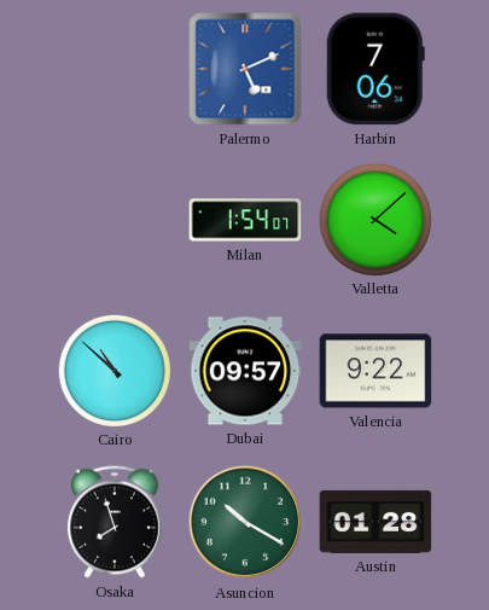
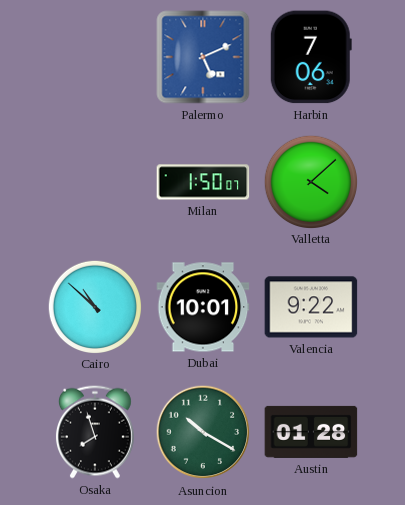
Milan: 1:54 -> 1:50
Dubai: 09:57 -> 10:01
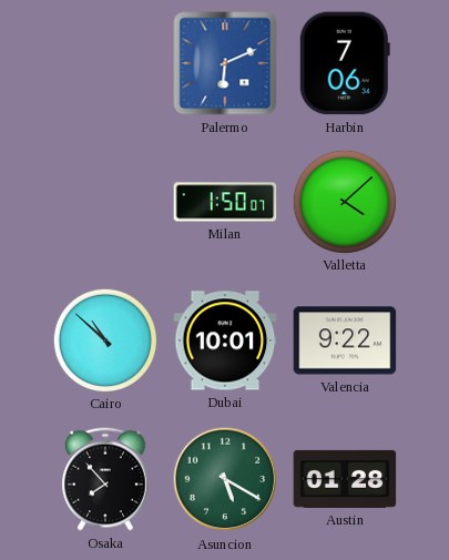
Palermo: 5:11 -> 6:11
Osaka: 7:57 -> 7:53
Asuncion: 10:20 -> 5:20
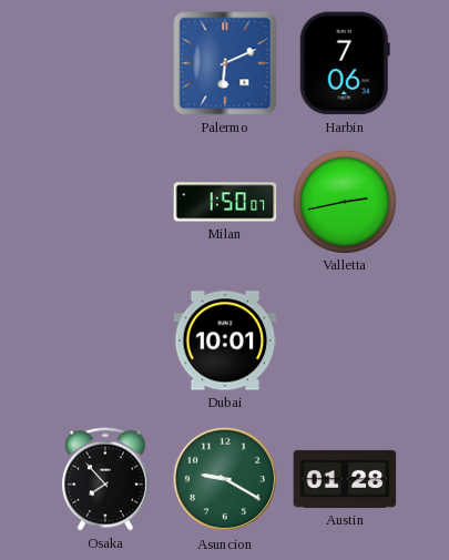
Valletta: 4:08 -> 2:43
Cairo: 10:52 -> none
Valencia: 9:22 -> none
Asuncion: 5:20 -> 9:20
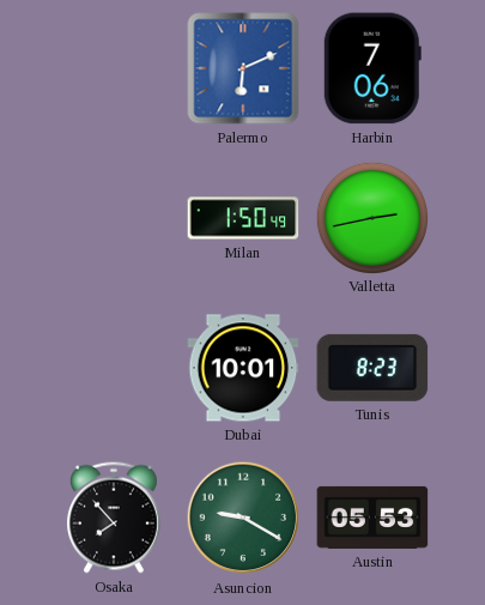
Milan: 1:50:07 -> 1:50:49
Tunis: none -> 8:23
Austin: 01:28 -> 05:53
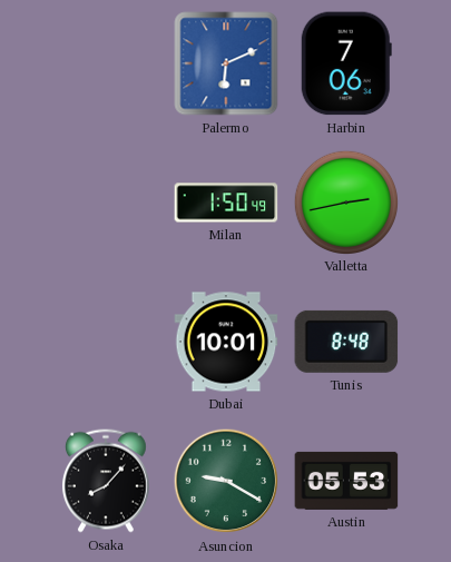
Tunis: 8:23 -> 8:48
Osaka: 7:53 -> 8:07
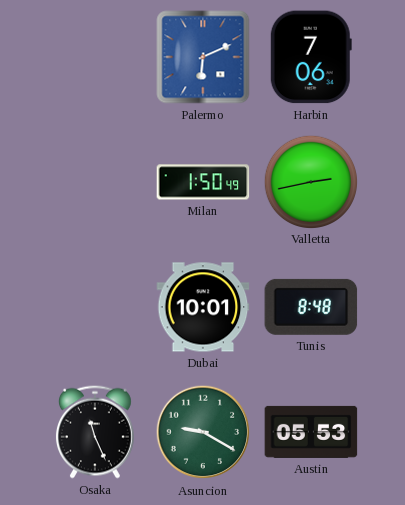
Osaka: 8:07 -> 11:26
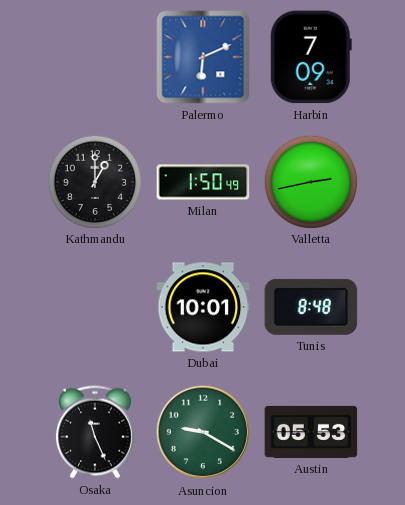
Harbin: 7:06 -> 7:09
Kathmandu: none -> 1:00
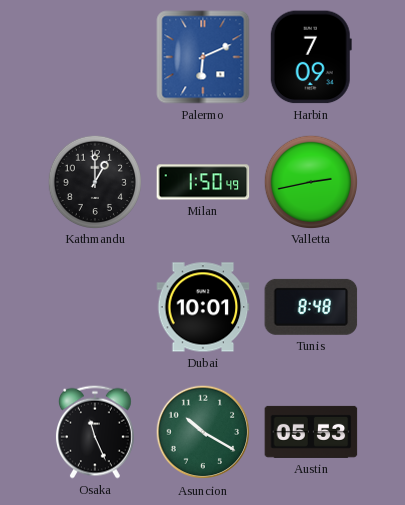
Asuncion: 9:20 -> 10:20
